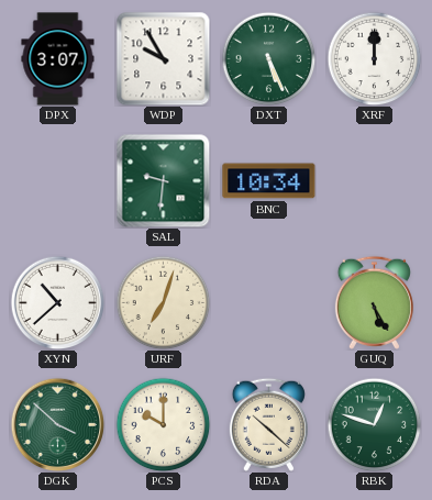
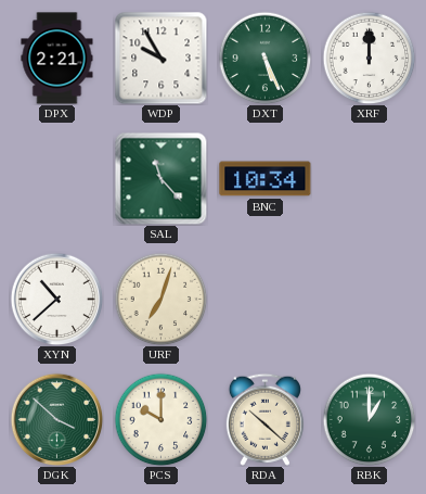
DPX: 3:07 -> 2:21
SAL: 9:31 -> 11:23
GUQ: 5:25 -> none
RBK: 12:48 -> 1:00
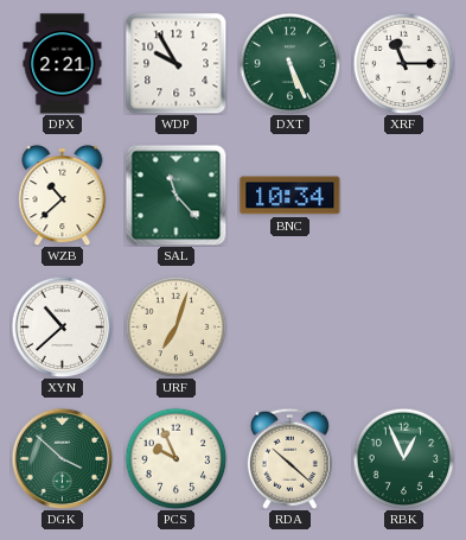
XRF: 12:00 -> 11:15
WZB: none -> 10:38
PCS: 10:00 -> 9:56
RBK: 1:00 -> 12:56
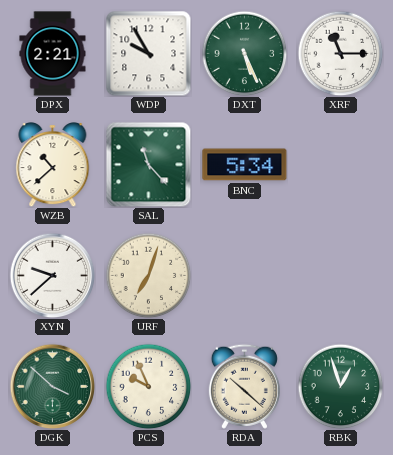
BNC: 10:34 -> 5:34
XYN: 10:38 -> 9:38
RBK: 12:56 -> 12:57
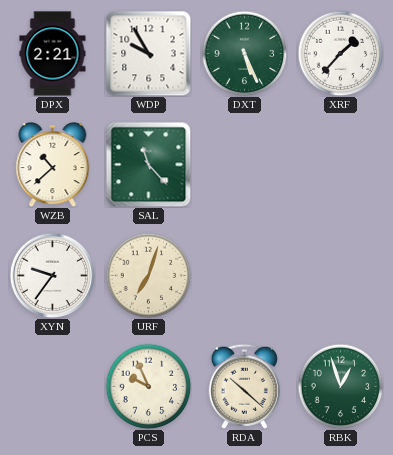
XRF: 11:15 -> 1:37
BNC: 5:34 -> none
XYN: 9:38 -> 9:36
DGK: 3:52 -> none
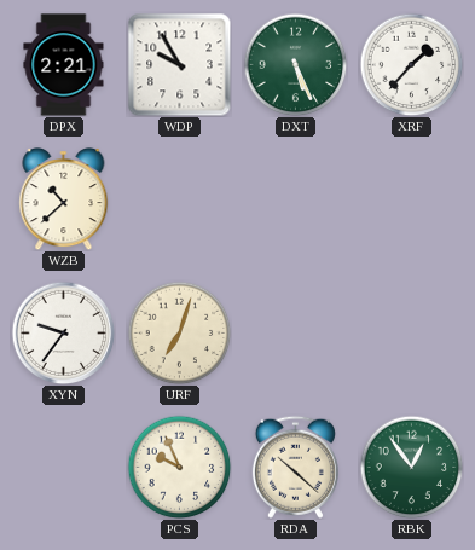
SAL: 11:23 -> none
RBK: 12:57 -> 12:54
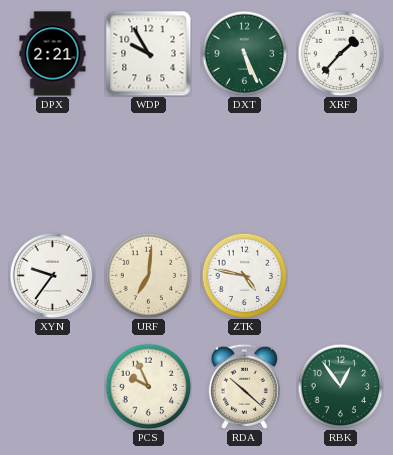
WZB: 10:38 -> none
URF: 7:03 -> 7:01
ZTK: none -> 4:47
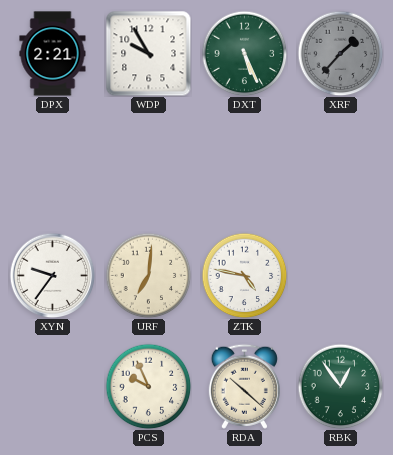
XRF dial: white -> grey
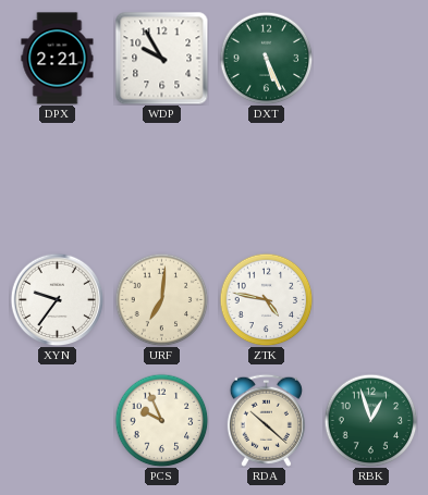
XRF: 1:37 -> none
RBK: 12:54 -> 12:57
